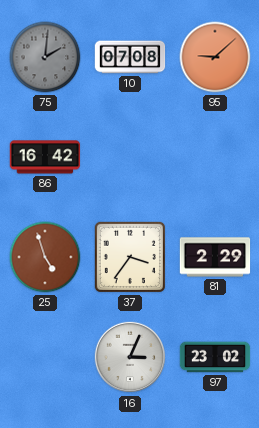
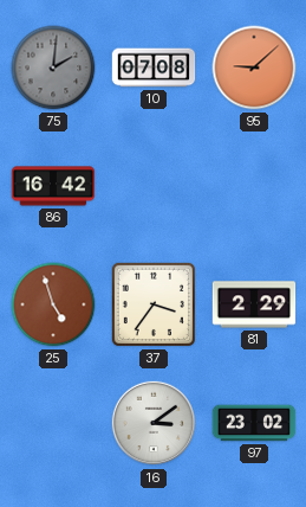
16: 3:04 -> 3:09
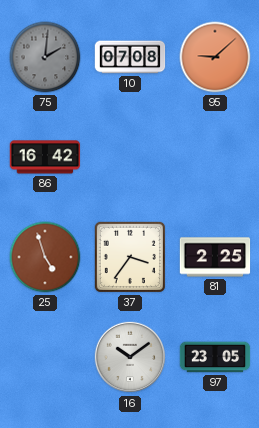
81: 2:29 -> 2:25
16: 3:09 -> 10:09
97: 23:02 -> 23:05
